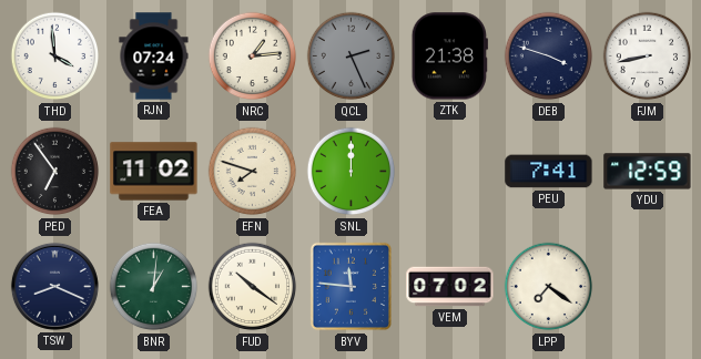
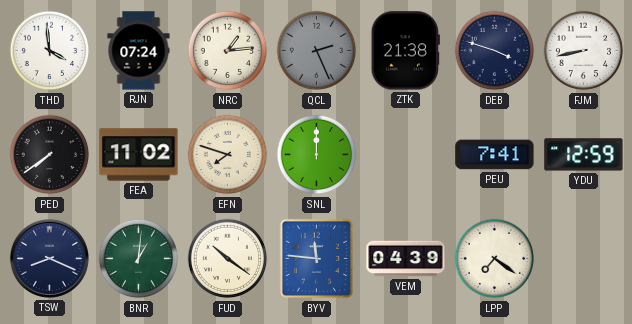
PED: 6:54 -> 7:39
VEM: 07:02 -> 04:39
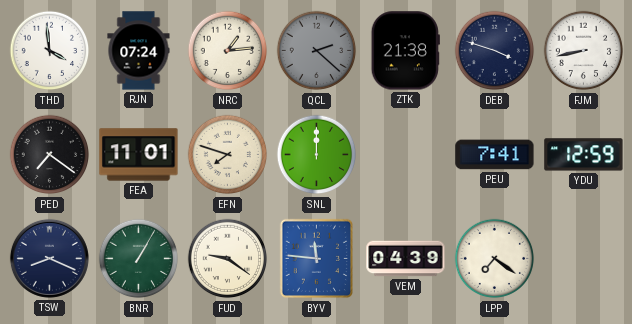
QCL: 2:26 -> 2:22
PED: 7:39 -> 7:21
FEA: 11:02 -> 11:01
BNR: 1:01 -> 1:05
FUD: 10:21 -> 9:21
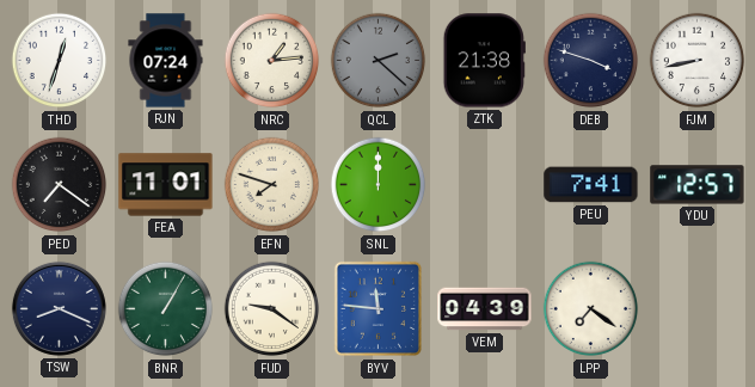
THD: 3:59 -> 12:33
YDU: 12:59 -> 12:57
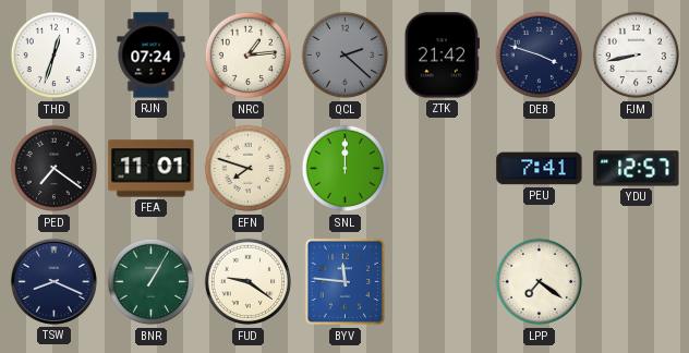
ZTK: 21:38 -> 21:42
VEM: 04:39 -> none
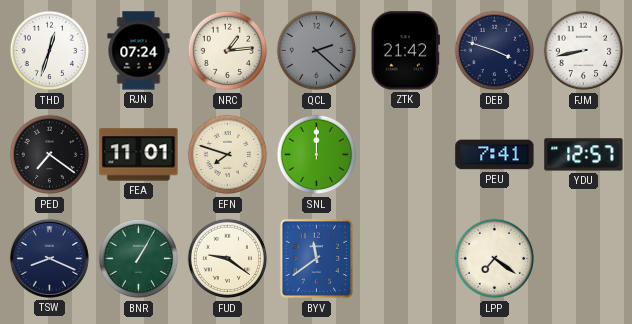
BYV: 11:46 -> 11:39
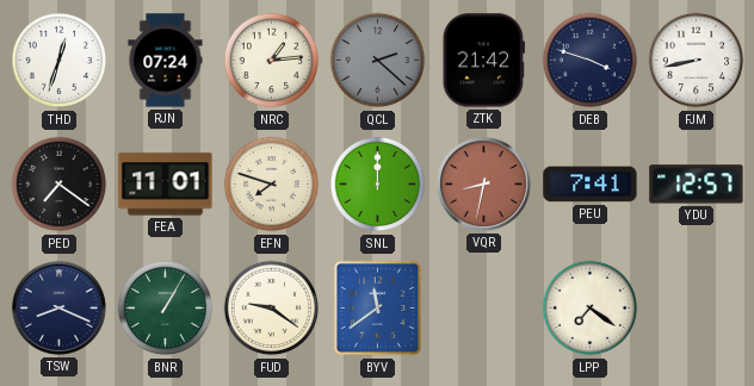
VQR: none -> 8:32
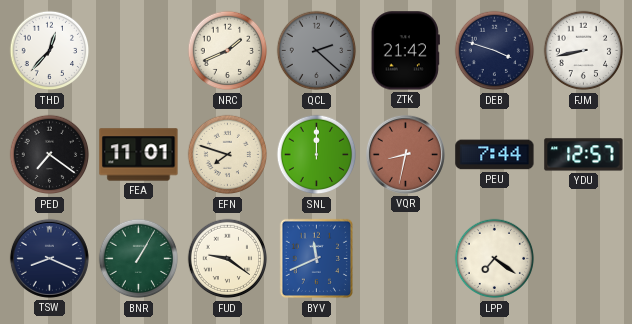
THD: 12:33 -> 12:37
RJN: 07:24 -> none
NRC: 1:14 -> 1:41
PEU: 7:41 -> 7:44
BYV: 11:39 -> 11:41
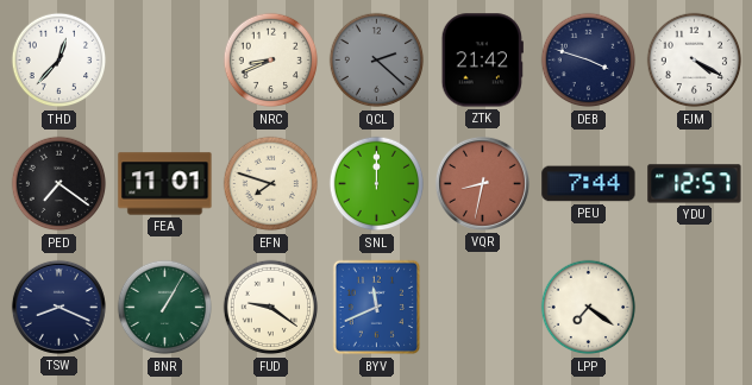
NRC: 1:41 -> 8:41
FJM: 8:43 -> 4:20
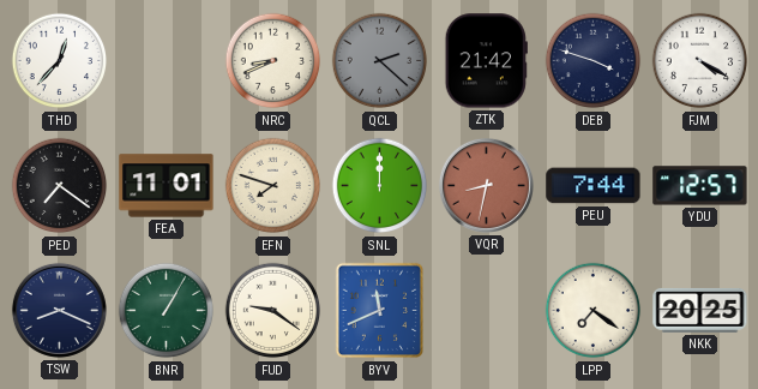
NKK: none -> 20:25
